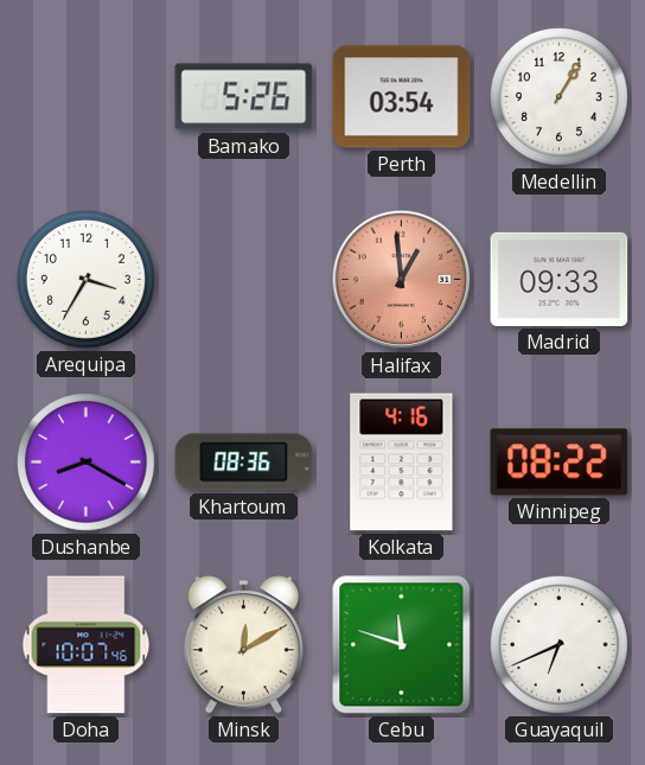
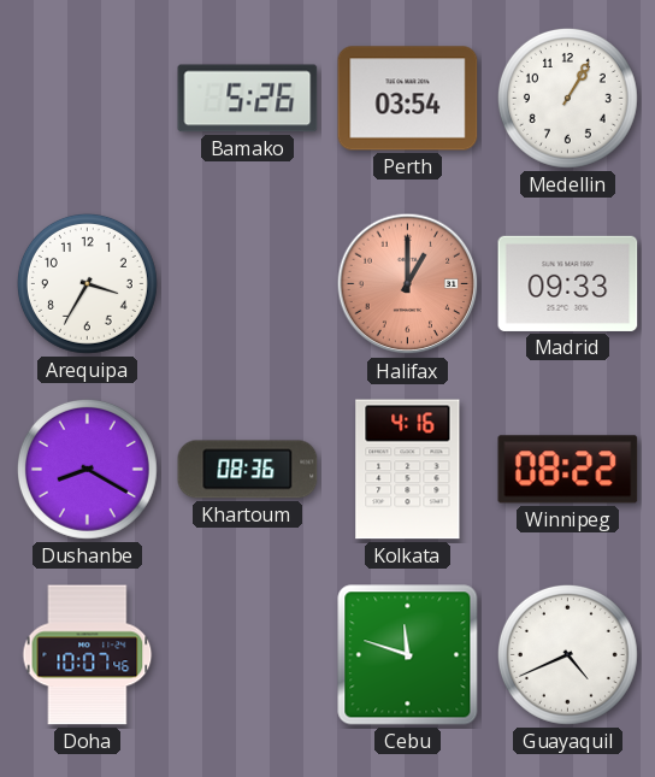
Halifax: 12:59 -> 1:00
Minsk: 12:10 -> none
Guayaquil: 6:41 -> 4:41
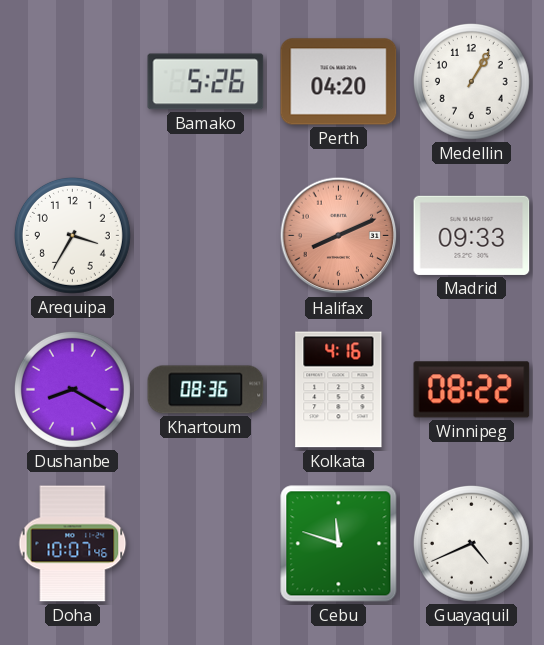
Perth: 03:54 -> 04:20
Halifax: 1:00 -> 8:11
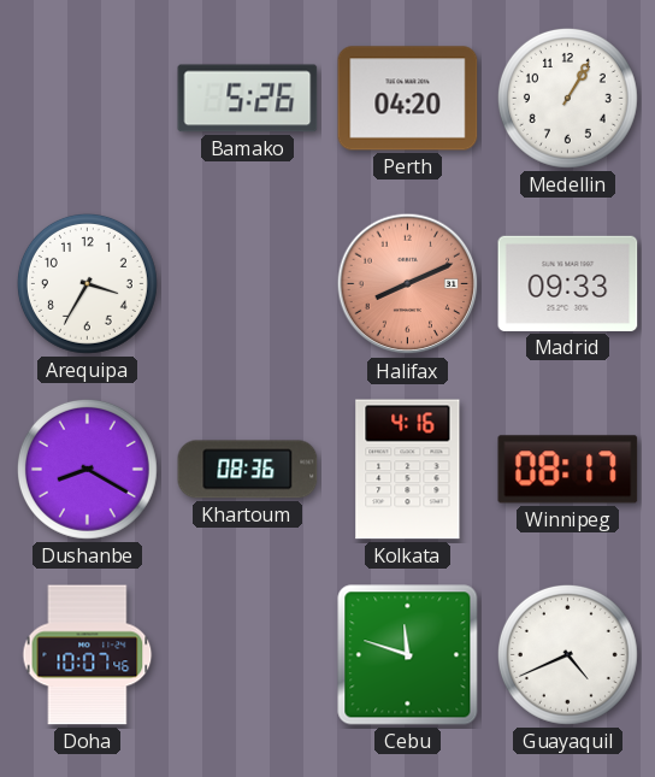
Winnipeg: 08:22 -> 08:17
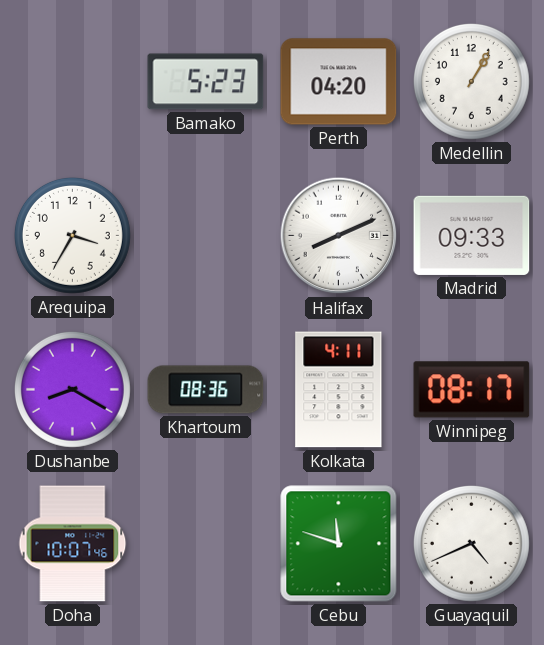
Bamako: 5:26 -> 5:23
Halifax dial: salmon -> white
Kolkata: 4:16 -> 4:11
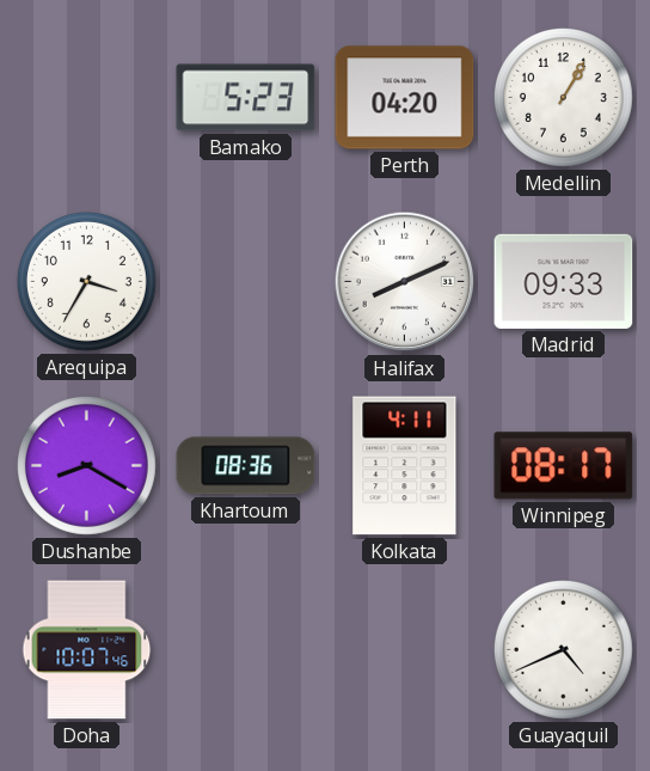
Cebu: 11:48 -> none
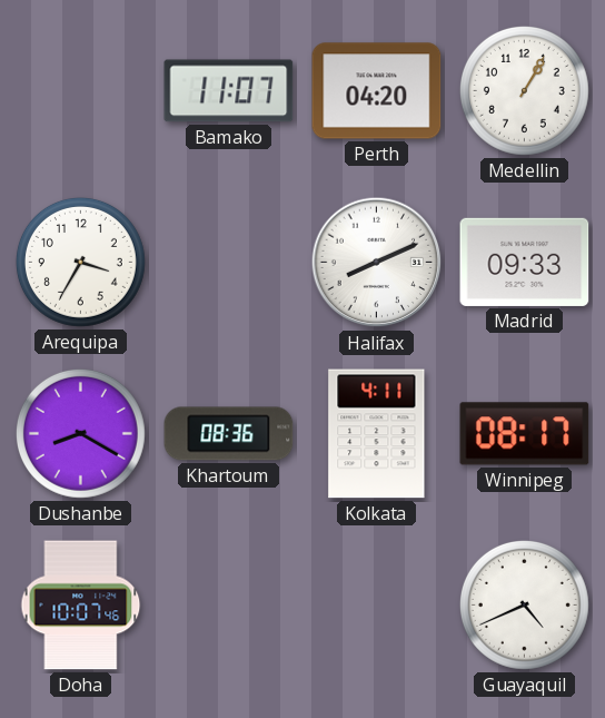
Bamako: 5:23 -> 11:07
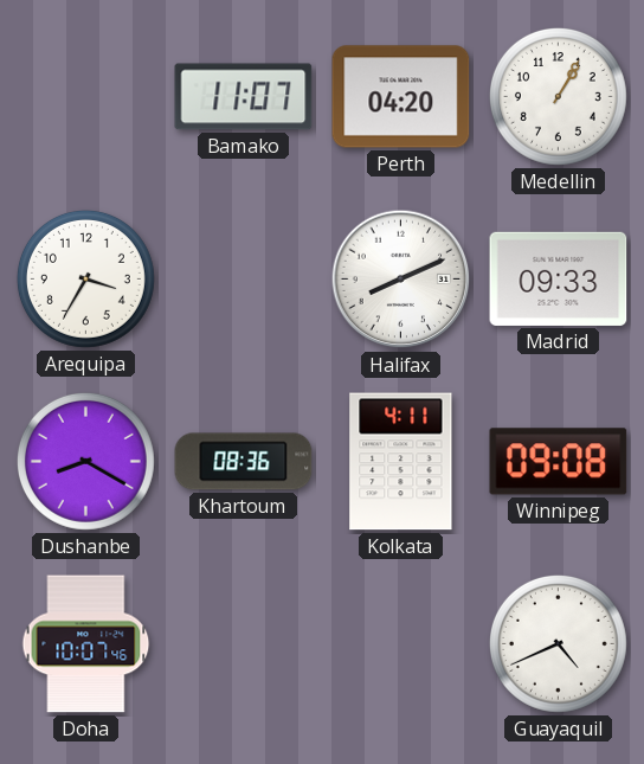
Winnipeg: 08:17 -> 09:08
